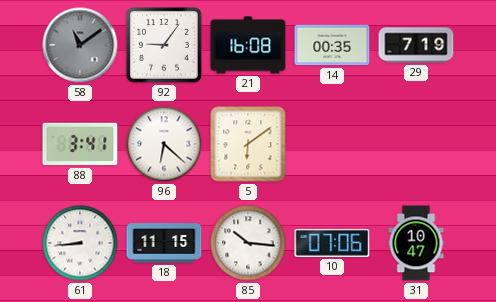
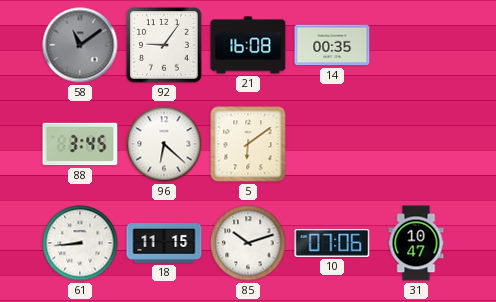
29: 7:19 -> none
88: 3:41 -> 3:45
85: 10:16 -> 10:12
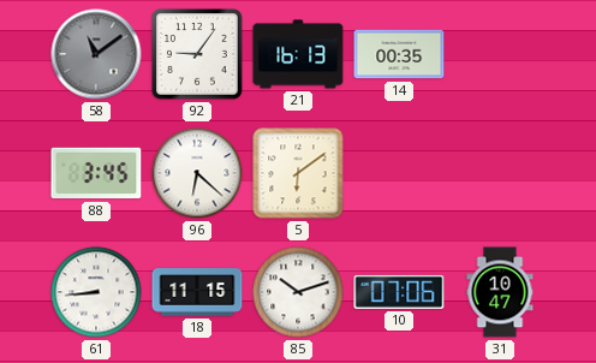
21: 16:08 -> 16:13
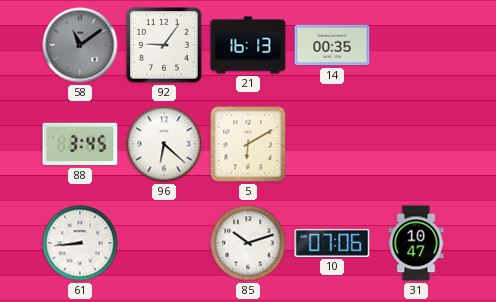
5: 6:09 -> 6:10
18: 11:15 -> none
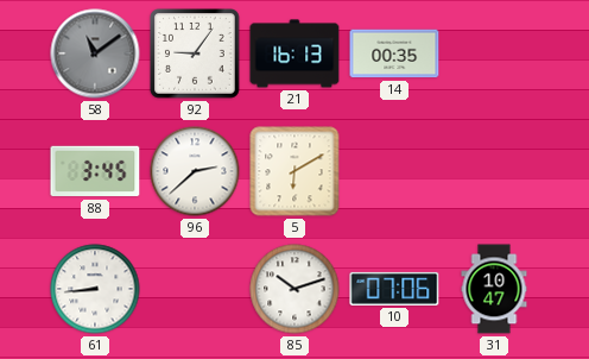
96: 6:22 -> 2:38
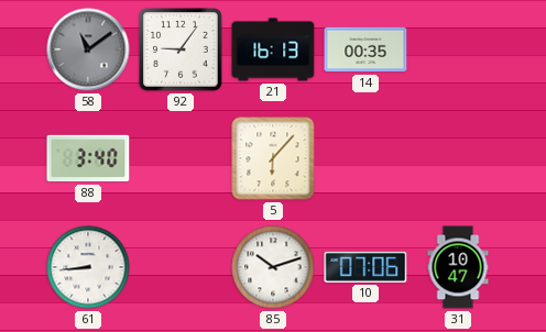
88: 3:45 -> 3:40
96: 2:38 -> none
5: 6:10 -> 6:07
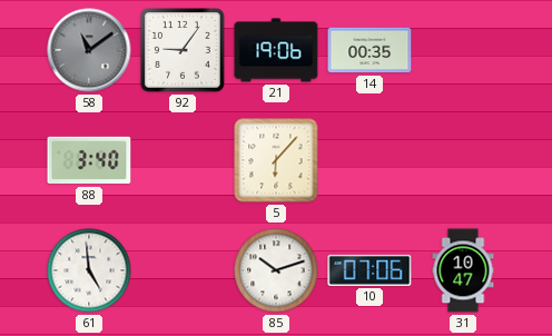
21: 16:13 -> 19:06
61: 8:44 -> 4:59
